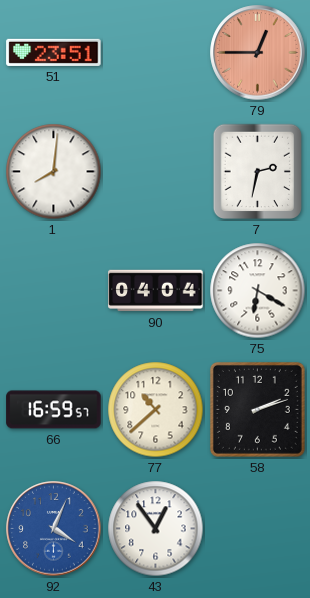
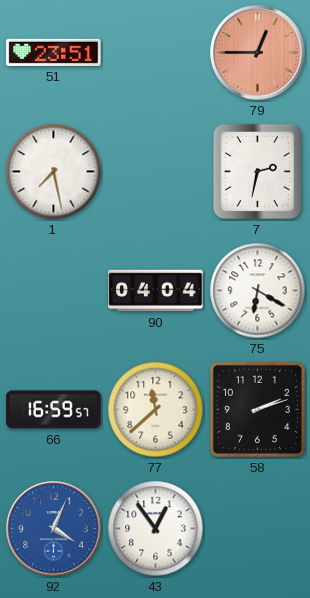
1: 8:01 -> 7:28
77: 10:38 -> 11:38
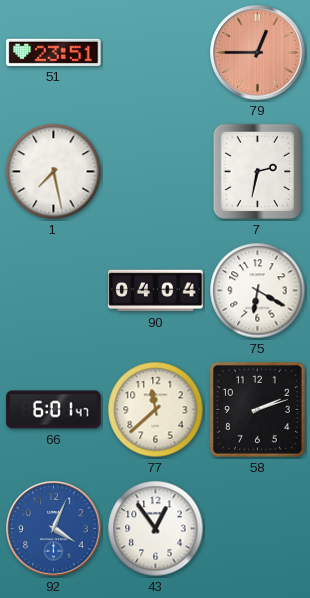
66: 16:59 -> 6:01
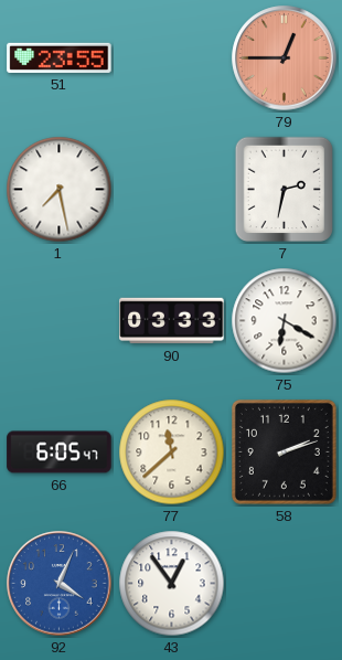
51: 23:51 -> 23:55
90: 04:04 -> 03:33
66: 6:01 -> 6:05
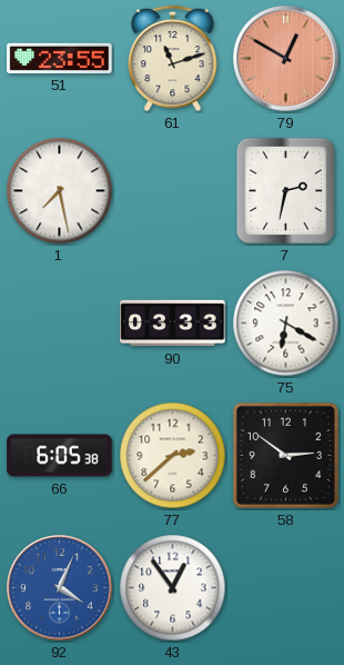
61: none -> 11:12
79: 12:45 -> 12:50
66: 6:05:47 -> 6:05:38
77: 11:38 -> 2:38
58: 2:12 -> 2:51
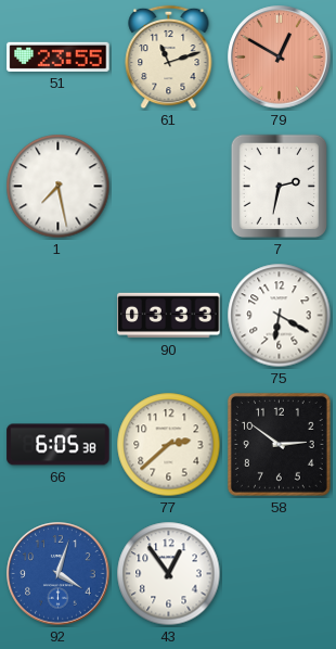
92: 4:04 -> 4:03
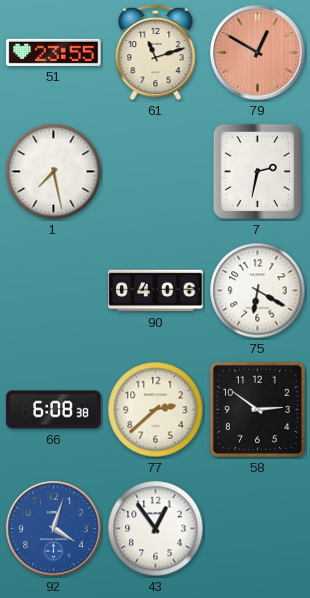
90: 03:33 -> 04:06
66: 6:05 -> 6:08
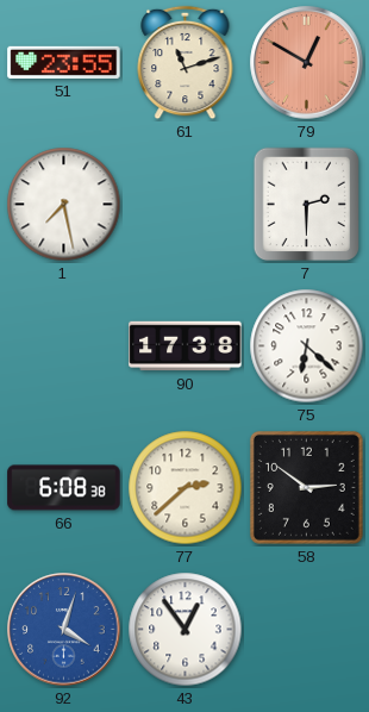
7: 2:32 -> 2:30
90: 04:06 -> 17:38
75: 6:20 -> 6:22
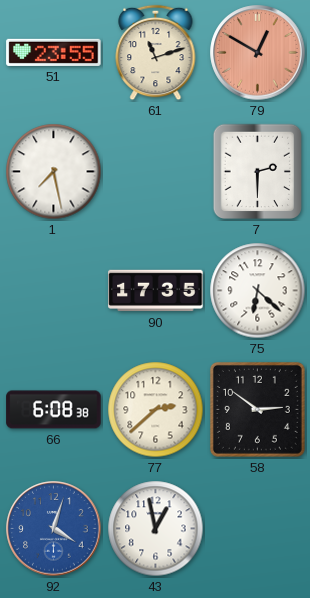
90: 17:38 -> 17:35
43: 12:54 -> 12:58
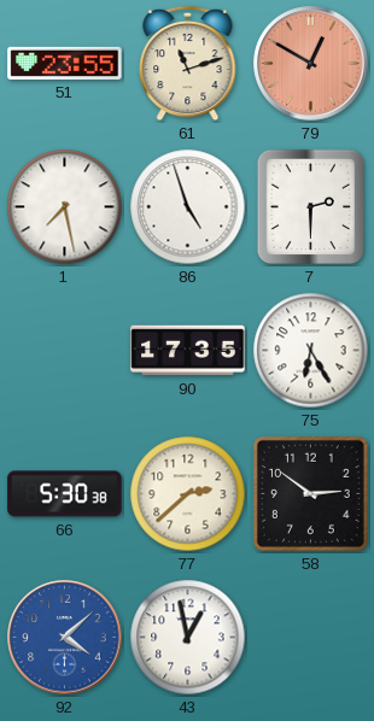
86: none -> 4:57
75: 6:22 -> 6:25
66: 6:08 -> 5:30
92: 4:03 -> 4:08
